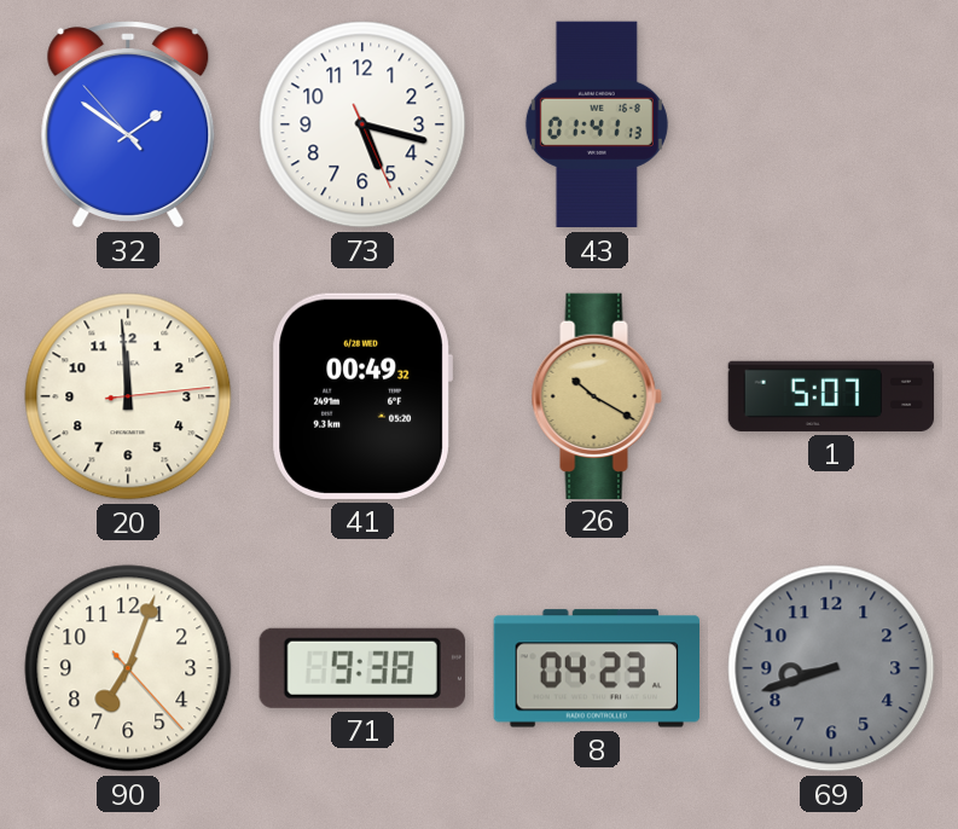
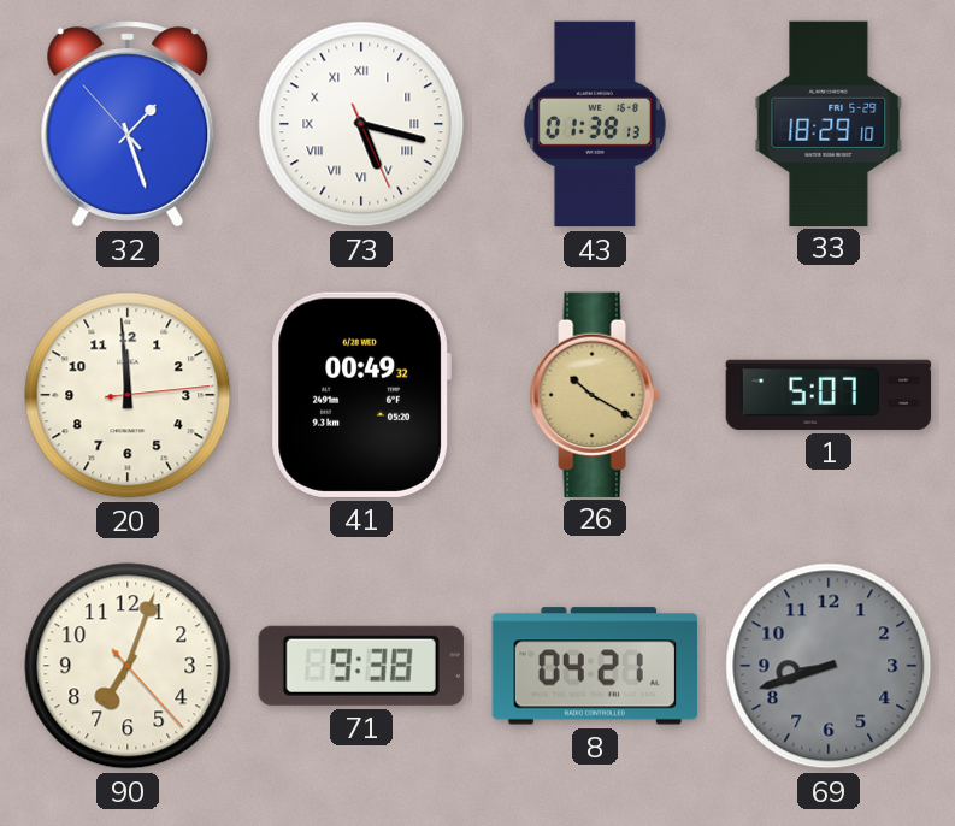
32: 1:50 -> 1:26
73 numerals: Arabic -> Roman
43: 01:41 -> 01:38
33: none -> 18:29
8: 04:23 -> 04:21
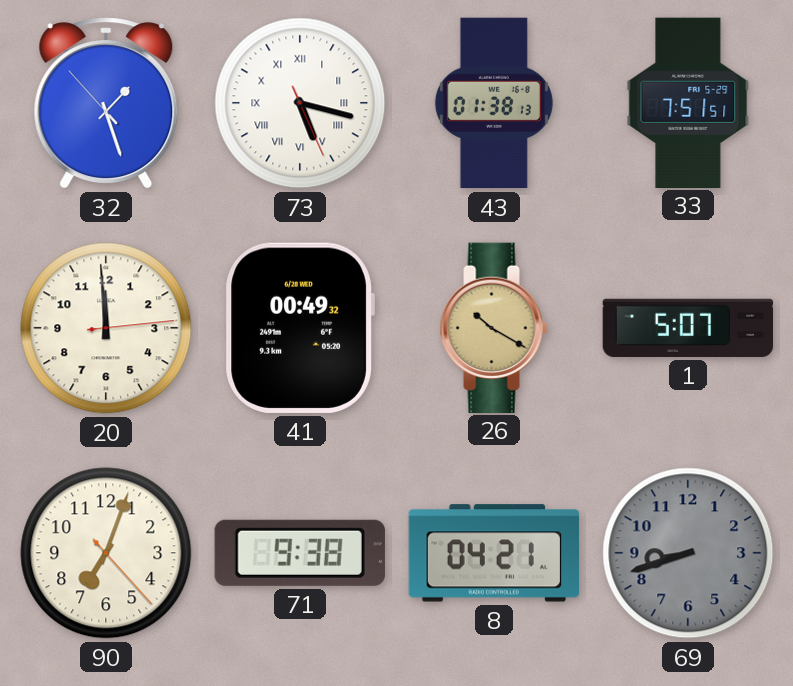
33: 18:29 -> 7:51
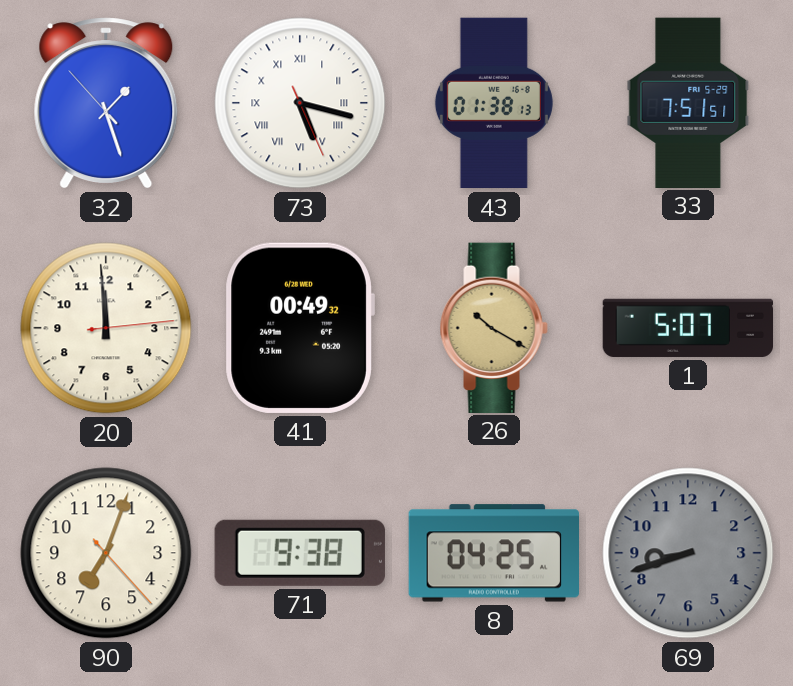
8: 04:21 -> 04:25
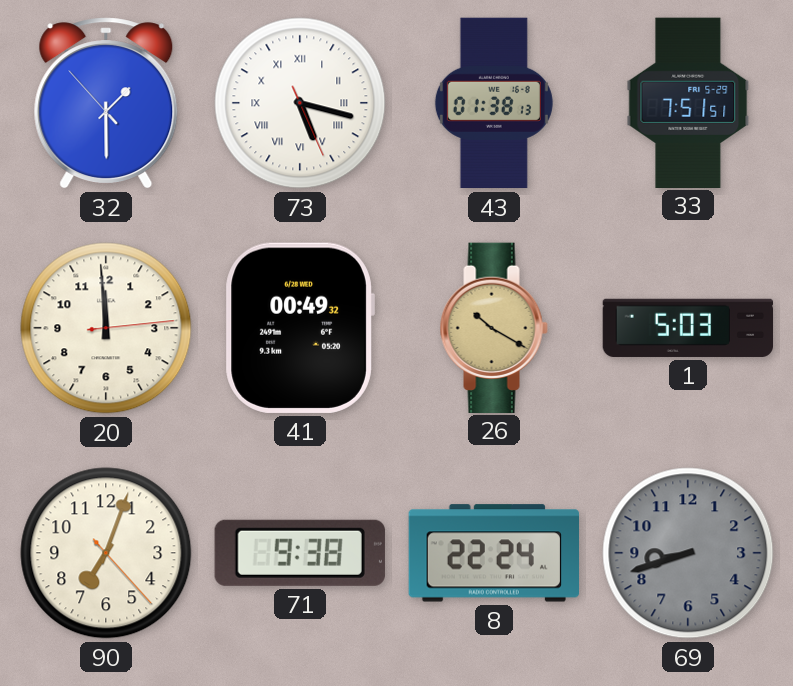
32: 1:26 -> 1:29
1: 5:07 -> 5:03
8: 04:25 -> 22:24
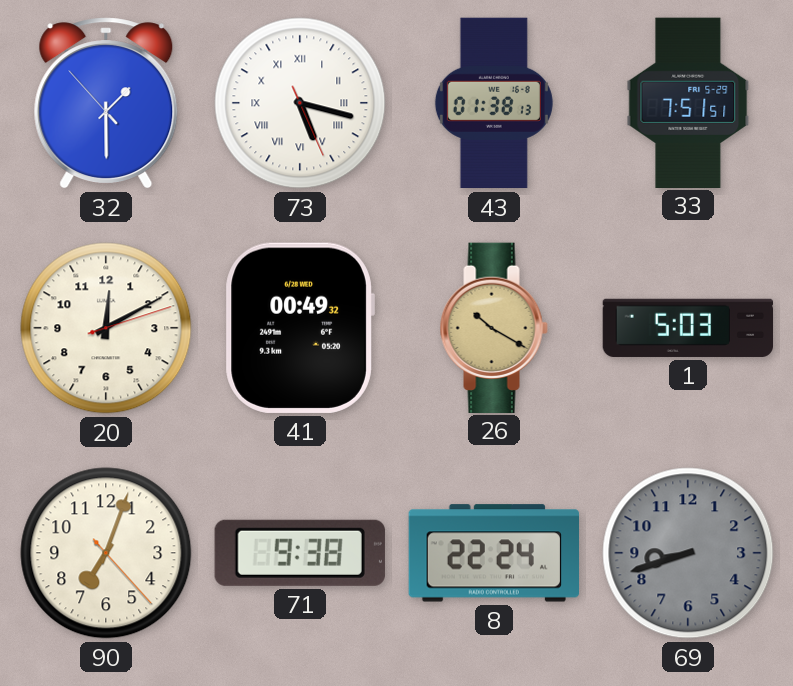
20: 11:59 -> 12:10
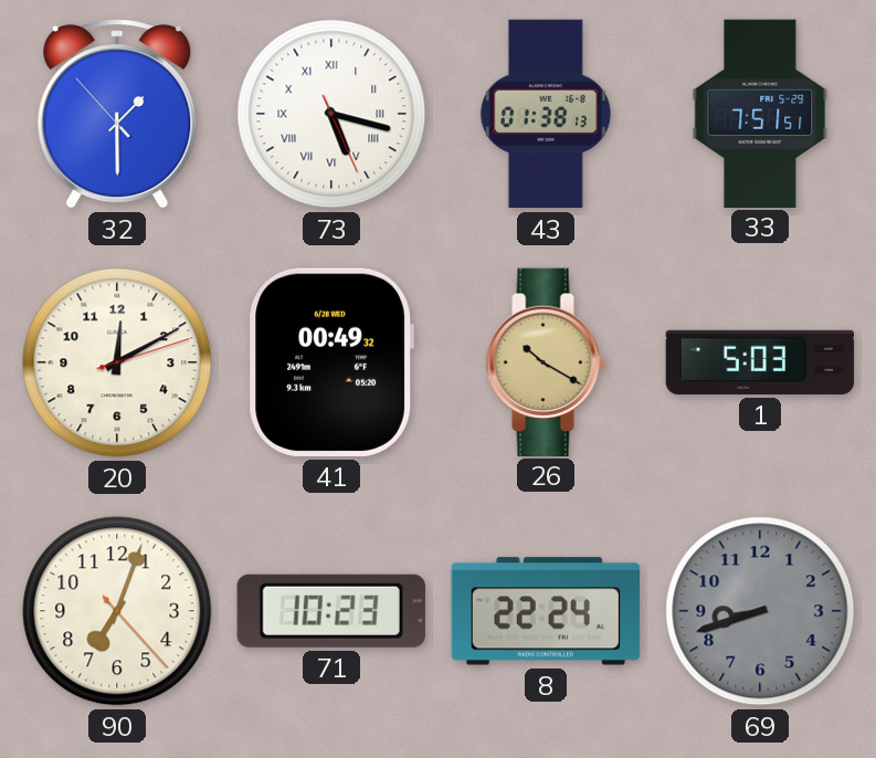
71: 9:38 -> 10:23
